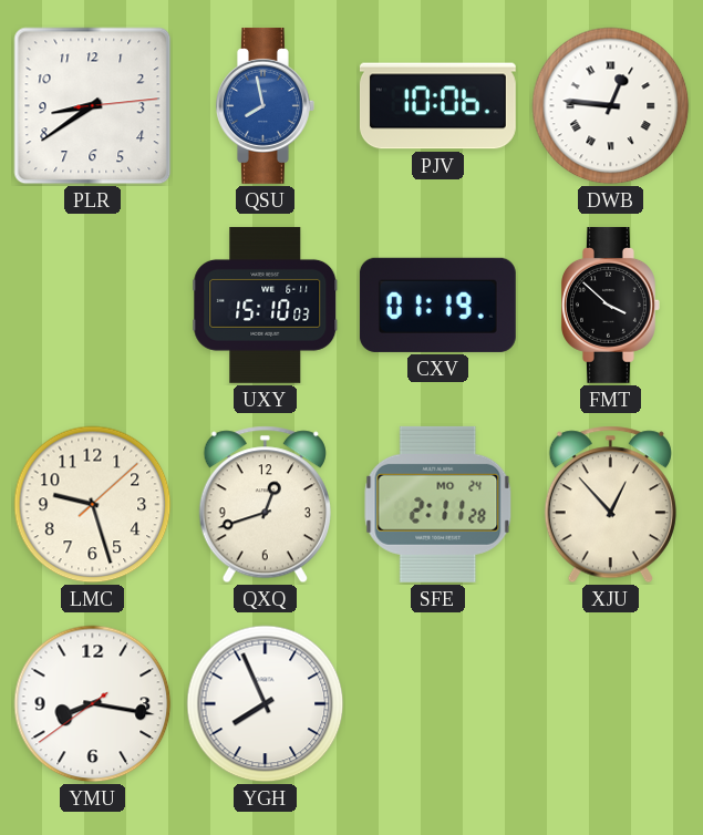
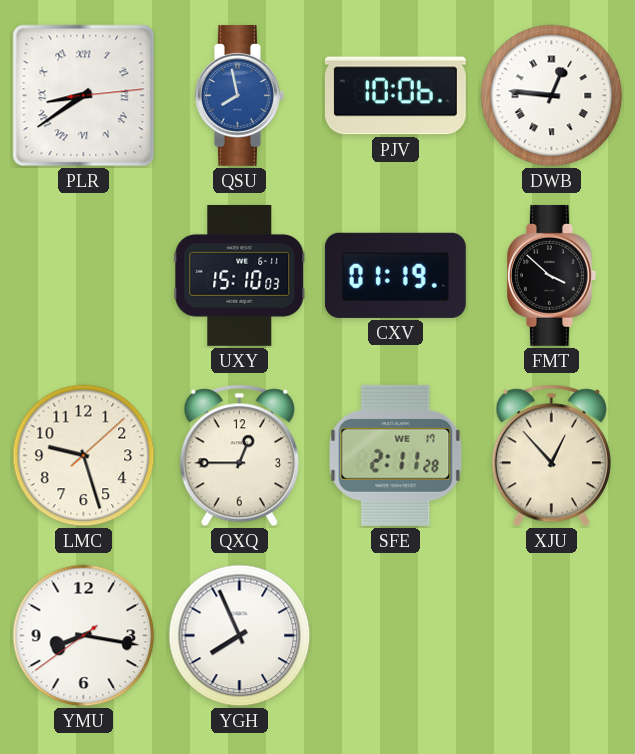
PLR numerals: Arabic -> Roman
QXQ: 12:42 -> 12:45
SFE date: MO 24 -> WE 17
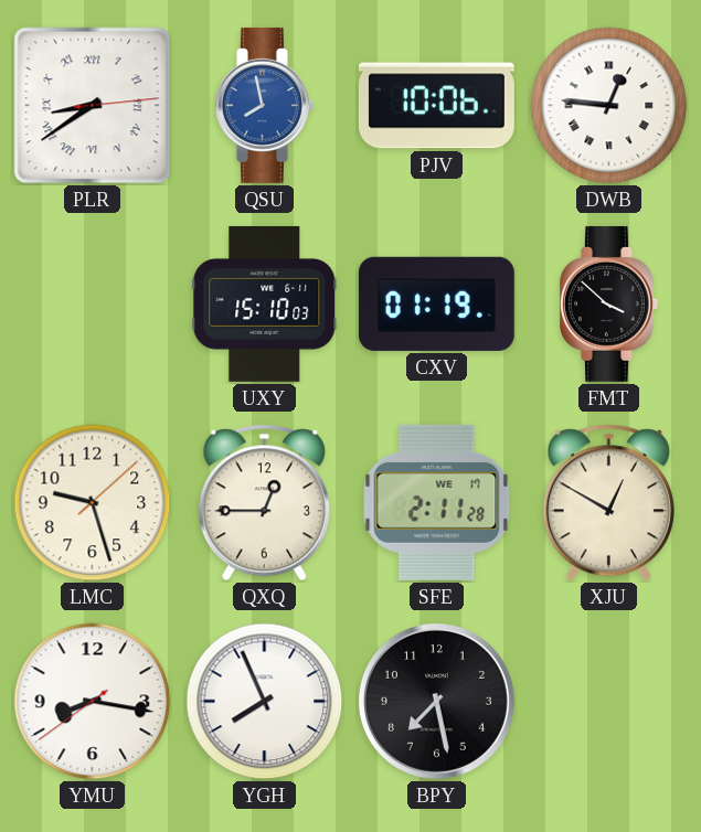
XJU: 12:53 -> 12:50
BPY: none -> 7:28
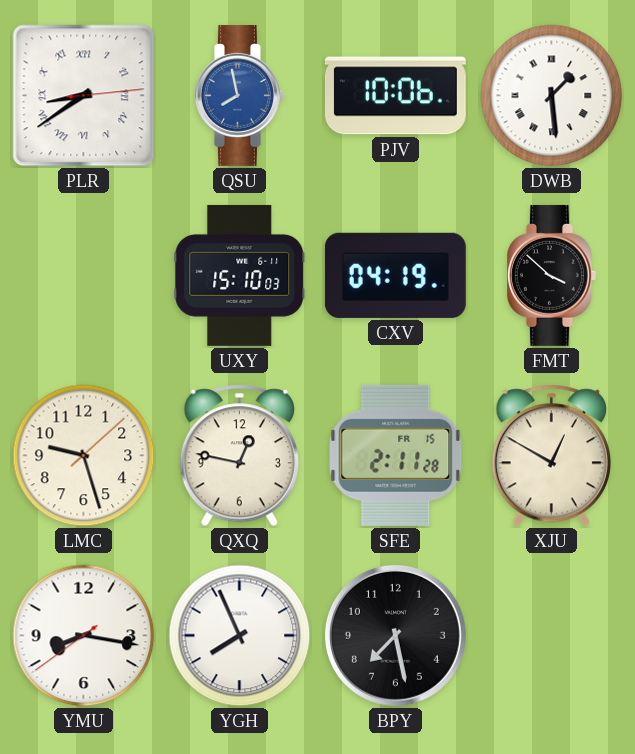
DWB: 12:46 -> 1:29
CXV: 01:19 -> 04:19
QXQ: 12:45 -> 12:47
SFE date: WE 17 -> FR 15
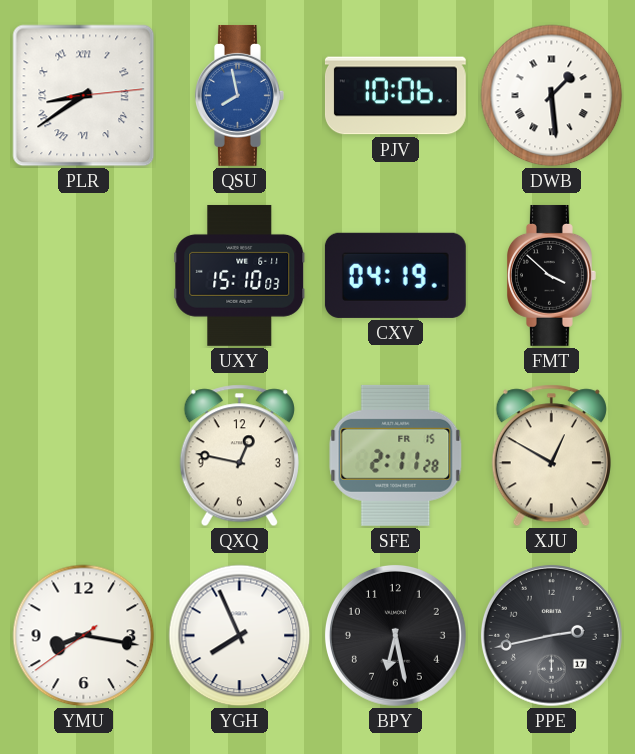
LMC: 9:27 -> none
BPY: 7:28 -> 6:28
PPE: none -> 2:43
